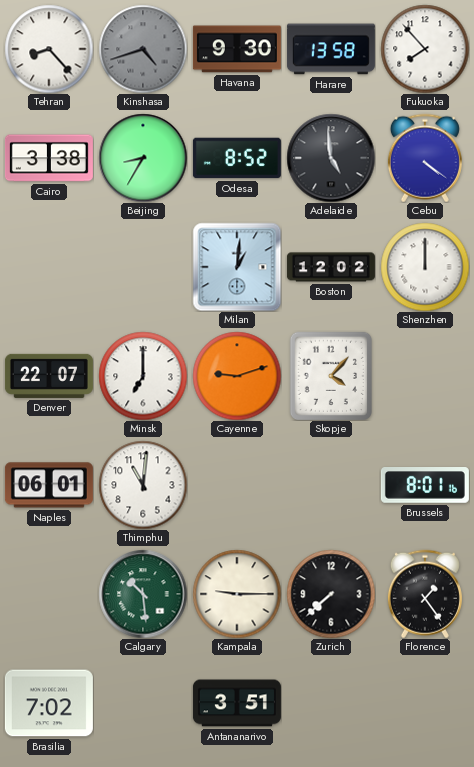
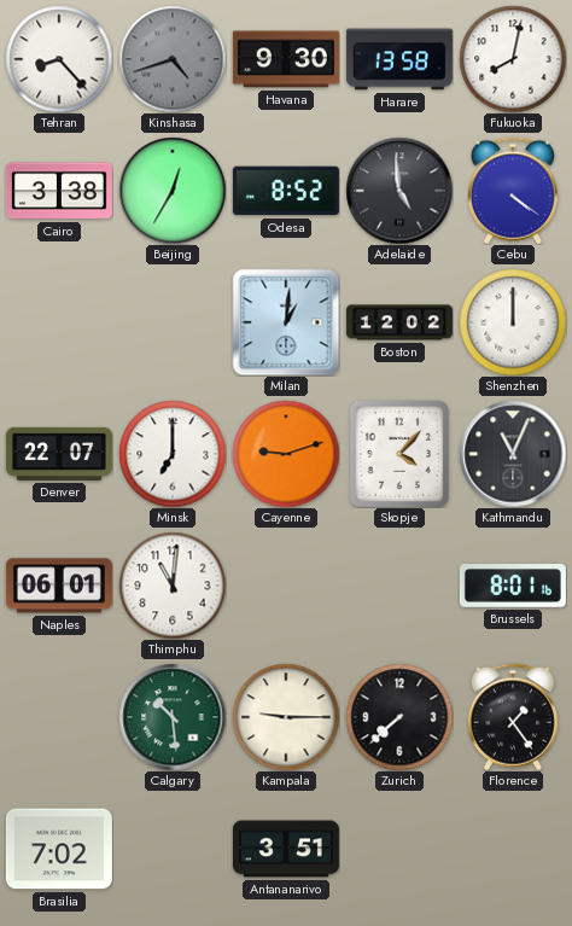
Fukuoka: 7:53 -> 8:02
Beijing: 8:35 -> 12:35
Kathmandu: none -> 11:04
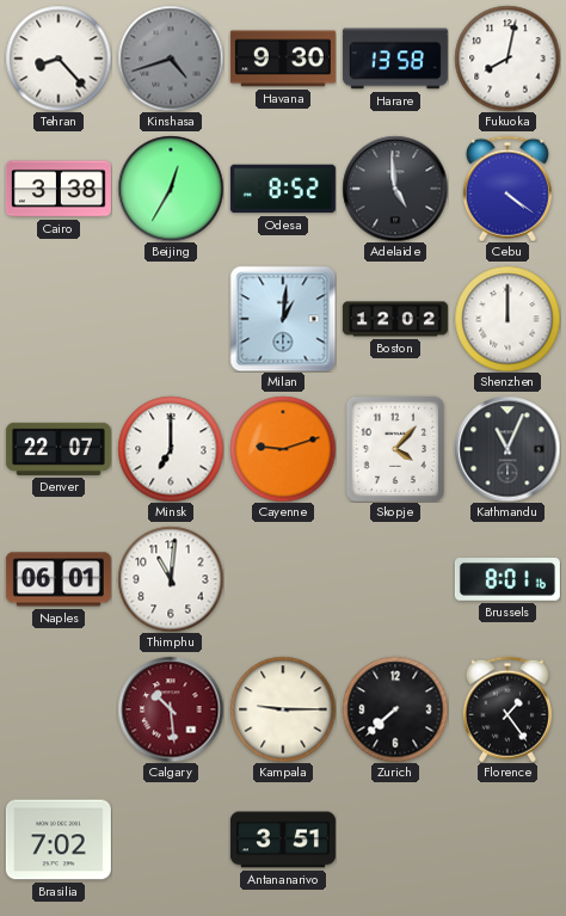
Calgary dial: green -> burgundy
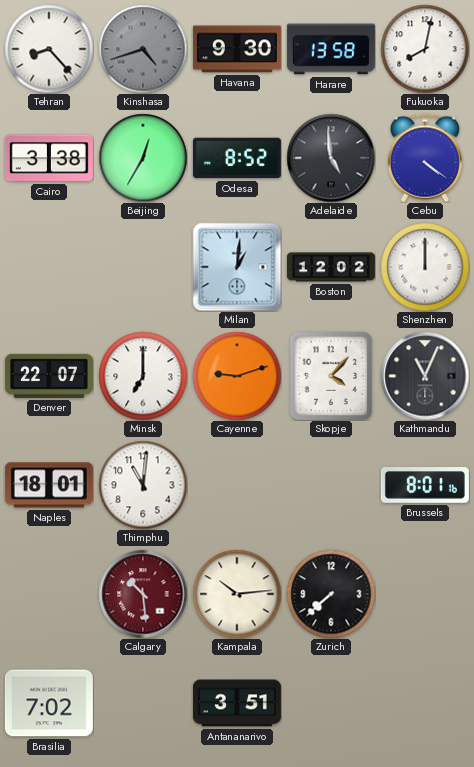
Naples: 06:01 -> 18:01
Kampala: 9:15 -> 10:14
Florence: 1:24 -> none
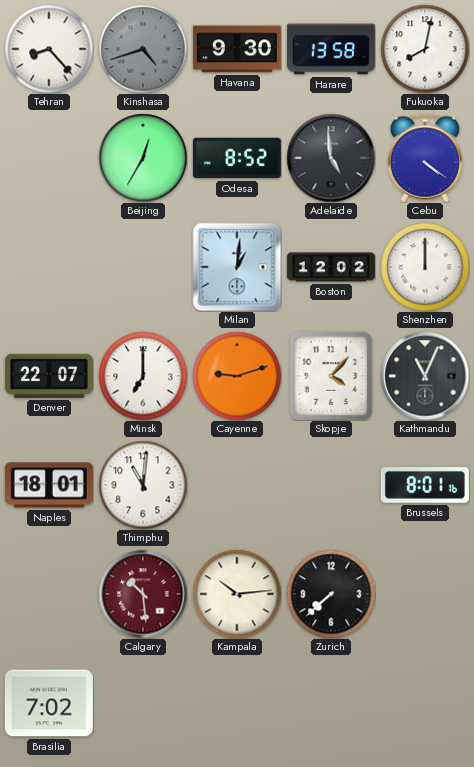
Cairo: 3:38 -> none
Antananarivo: 3:51 -> none
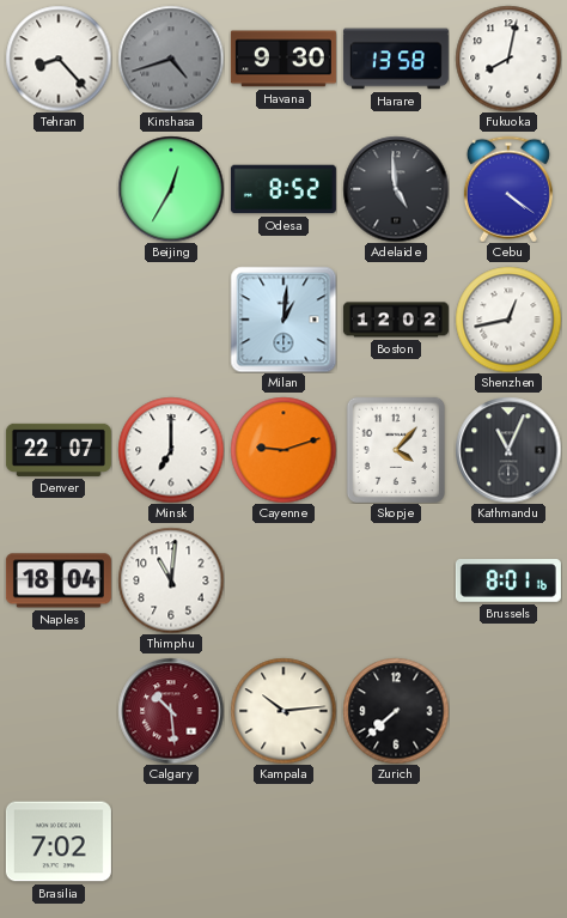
Shenzhen: 12:00 -> 12:43
Naples: 18:01 -> 18:04
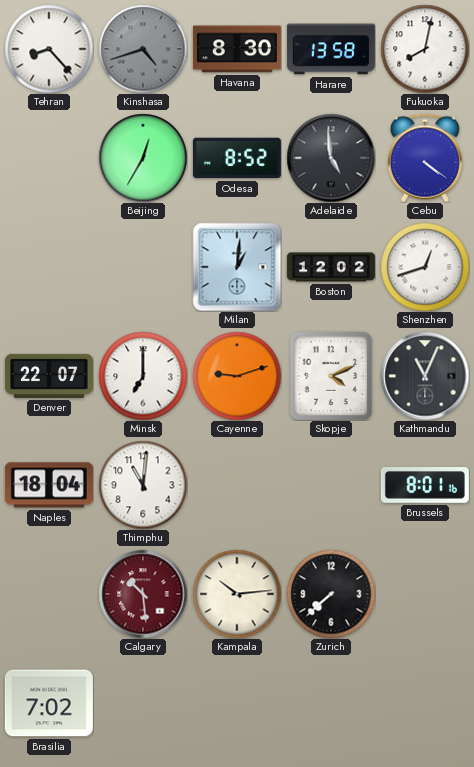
Havana: 9:30 -> 8:30
Shenzhen: 12:43 -> 12:42
Skopje: 4:07 -> 4:11
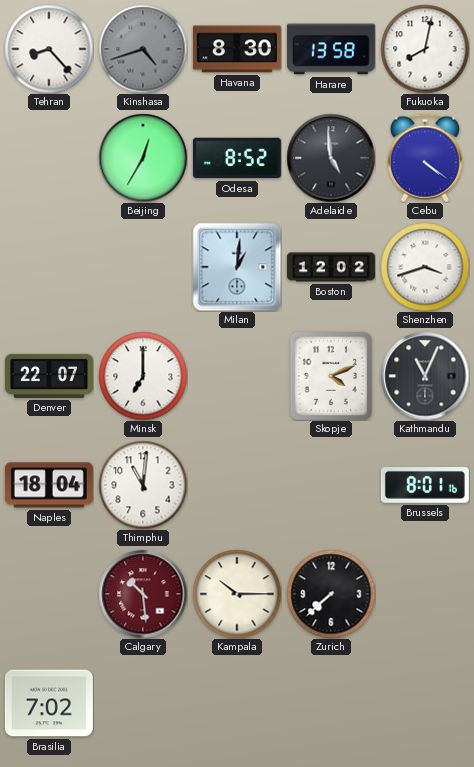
Shenzhen: 12:42 -> 3:42
Cayenne: 9:12 -> none
Kampala: 10:14 -> 10:15
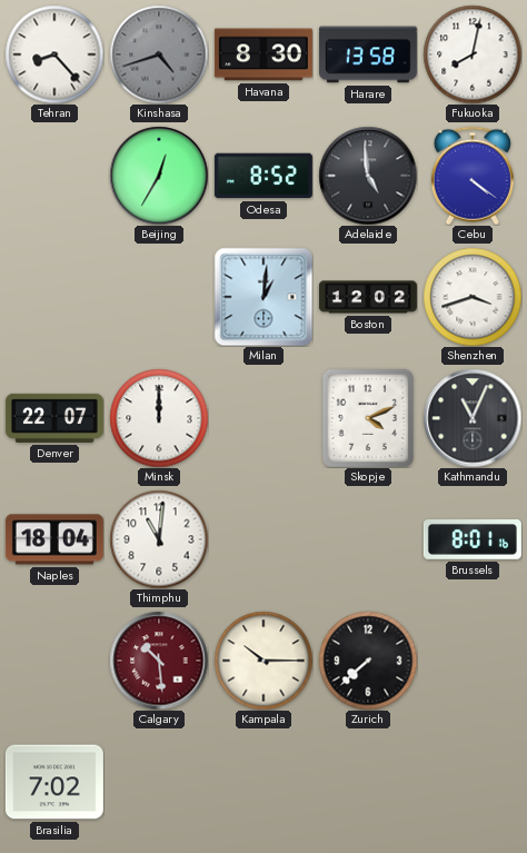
Minsk: 7:00 -> 12:00
